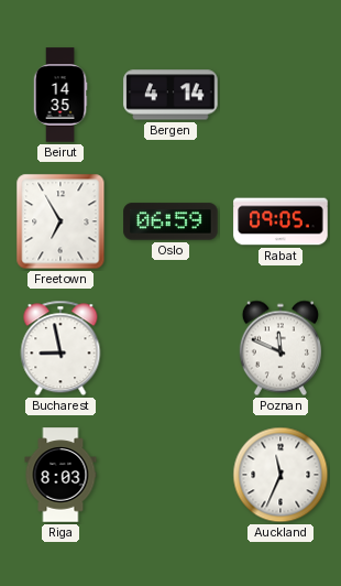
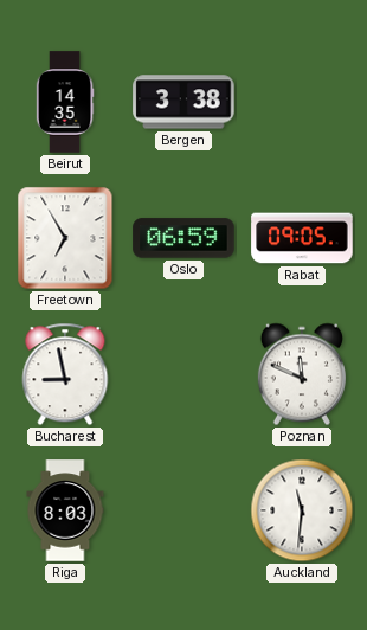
Bergen: 4:14 -> 3:38
Auckland: 11:34 -> 11:31
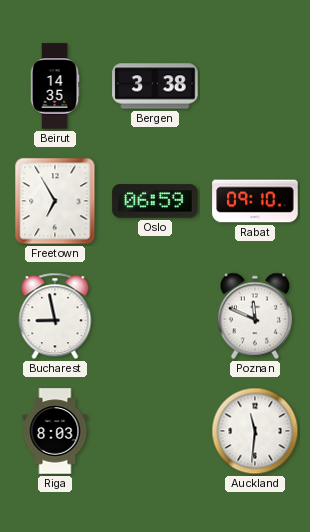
Rabat: 09:05 -> 09:10
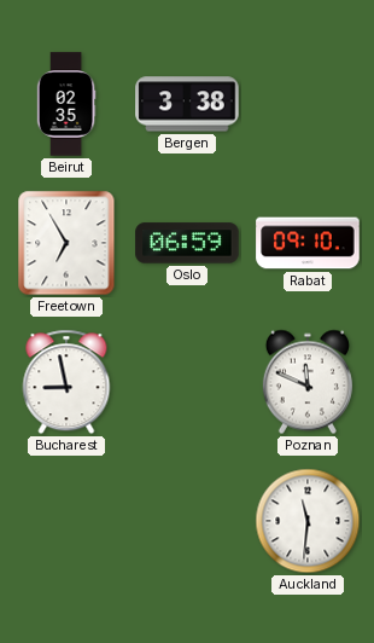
Beirut: 14:35 -> 02:35
Riga: 8:03 -> none
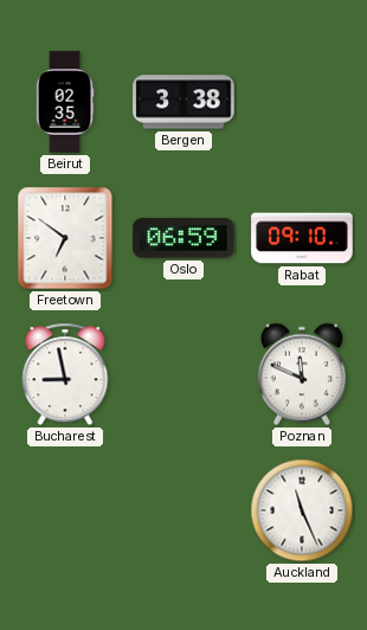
Freetown: 6:55 -> 6:51
Auckland: 11:31 -> 11:26
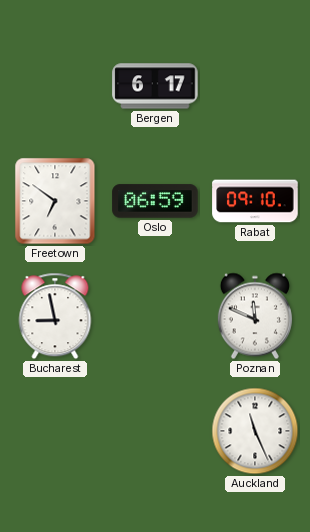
Beirut: 02:35 -> none
Bergen: 3:38 -> 6:17
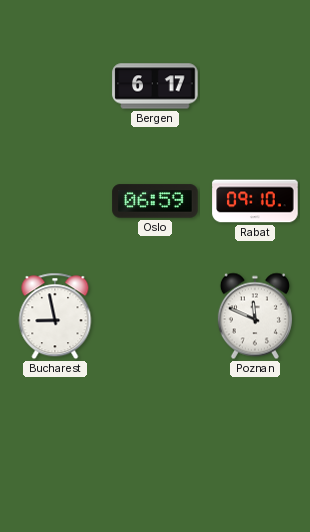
Freetown: 6:51 -> none
Auckland: 11:26 -> none
